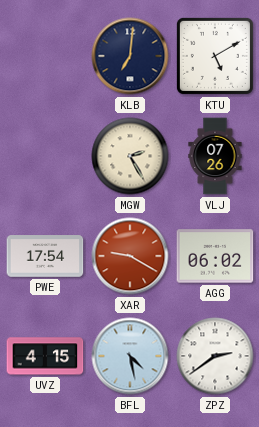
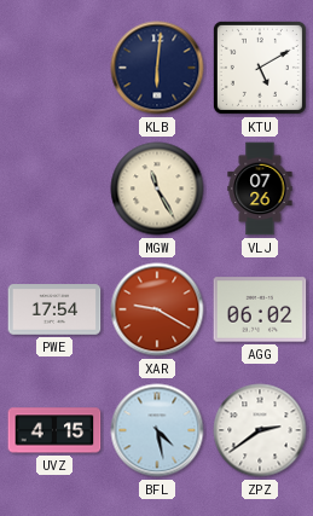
KLB: 7:01 -> 6:01
MGW: 2:25 -> 11:25
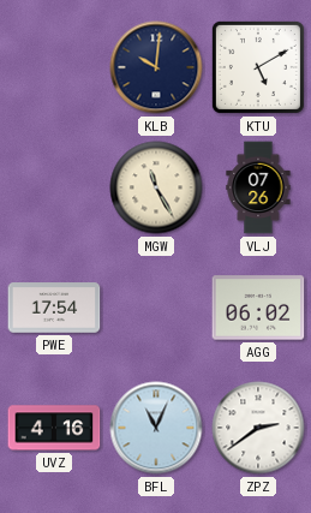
KLB: 6:01 -> 10:01
XAR: 9:20 -> none
UVZ: 4:15 -> 4:16
BFL: 4:28 -> 11:04
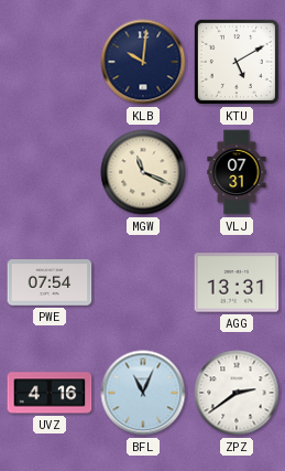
MGW: 11:25 -> 11:19
VLJ: 07:26 -> 07:31
PWE: 17:54 -> 07:54
AGG: 06:02 -> 13:31
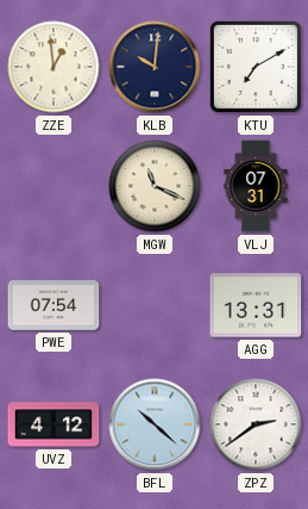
ZZE: none -> 12:59
KTU: 5:10 -> 7:10
UVZ: 4:16 -> 4:12
BFL: 11:04 -> 10:22
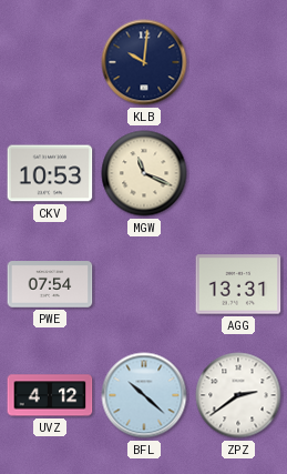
ZZE: 12:59 -> none
KTU: 7:10 -> none
CKV: none -> 10:53
VLJ: 07:31 -> none
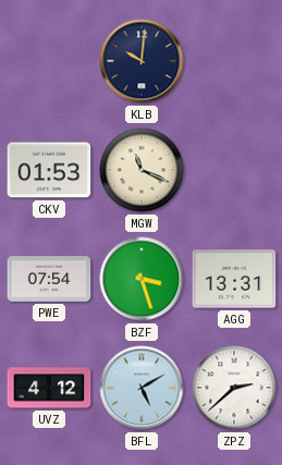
CKV: 10:53 -> 01:53
BZF: none -> 3:27
BFL: 10:22 -> 5:10
ZPZ: 2:39 -> 2:38
